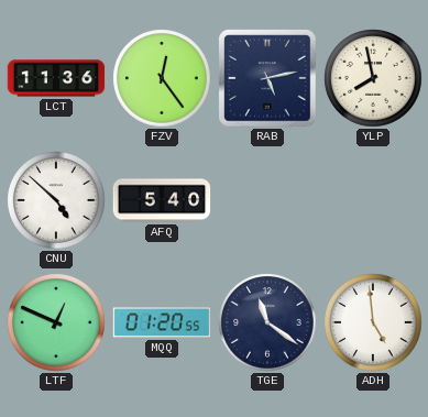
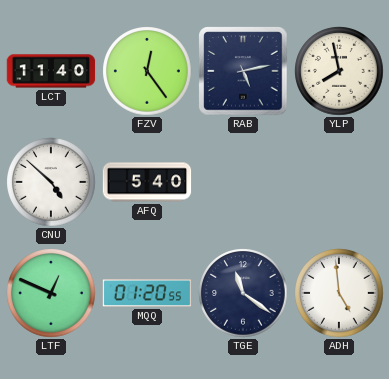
LCT: 11:36 -> 11:40
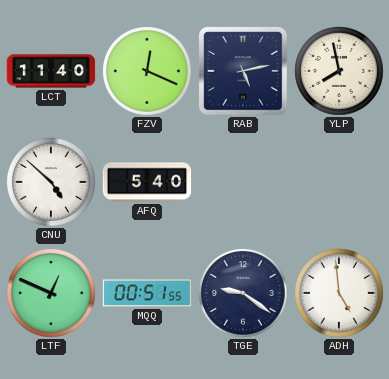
FZV: 12:24 -> 12:19
MQQ: 01:20 -> 00:51
TGE: 11:21 -> 9:21
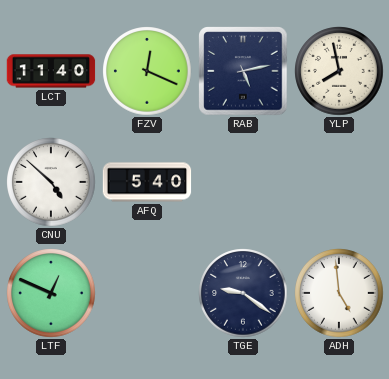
MQQ: 00:51 -> none
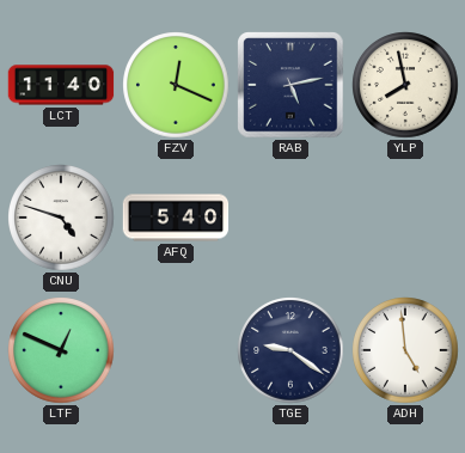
CNU: 4:52 -> 4:48
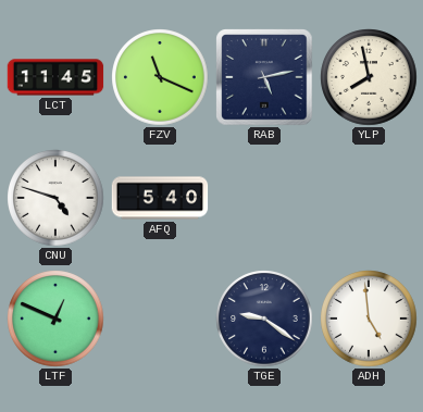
LCT: 11:40 -> 11:45
FZV: 12:19 -> 11:19
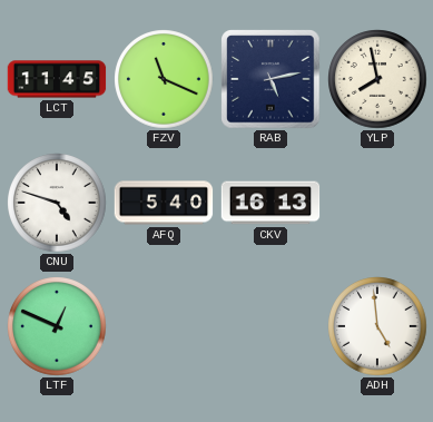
CKV: none -> 16:13
TGE: 9:21 -> none
